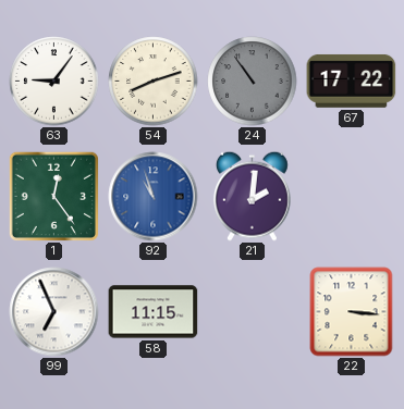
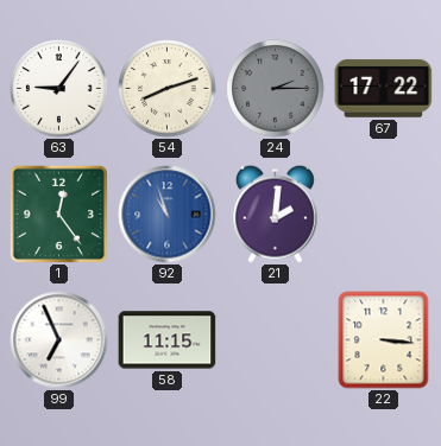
24: 10:54 -> 2:15
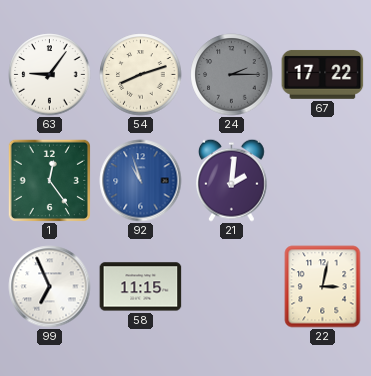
22: 3:16 -> 3:02
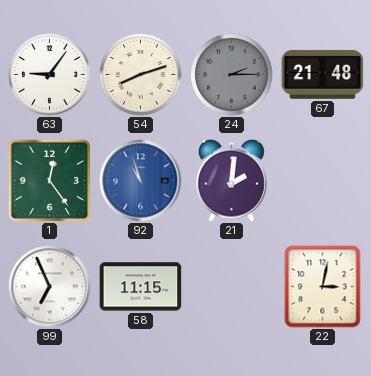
67: 17:22 -> 21:48
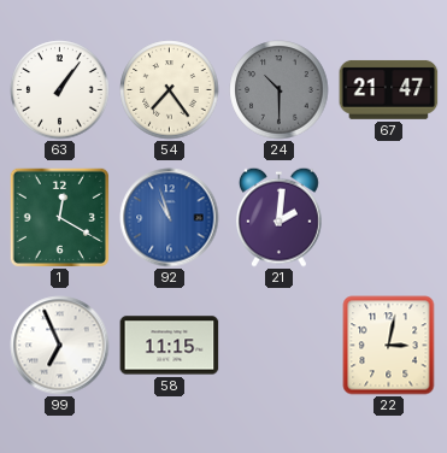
63: 9:06 -> 1:06
54: 8:12 -> 7:24
24: 2:15 -> 10:30
67: 21:48 -> 21:47
1: 12:24 -> 12:20
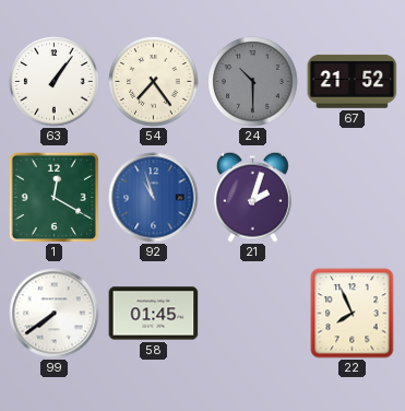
67: 21:47 -> 21:52
21: 2:01 -> 2:03
99: 6:56 -> 7:39
58: 11:15 -> 01:45
22: 3:02 -> 7:56
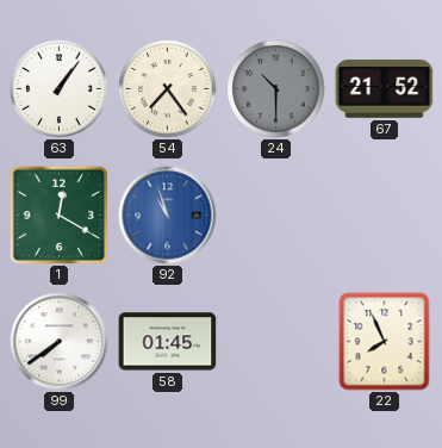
21: 2:03 -> none
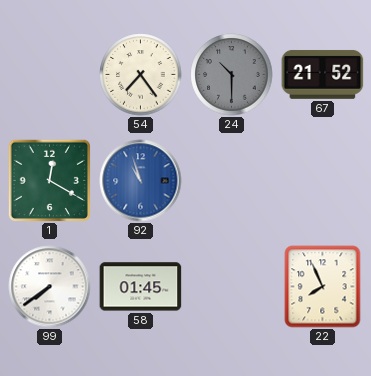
63: 1:06 -> none
